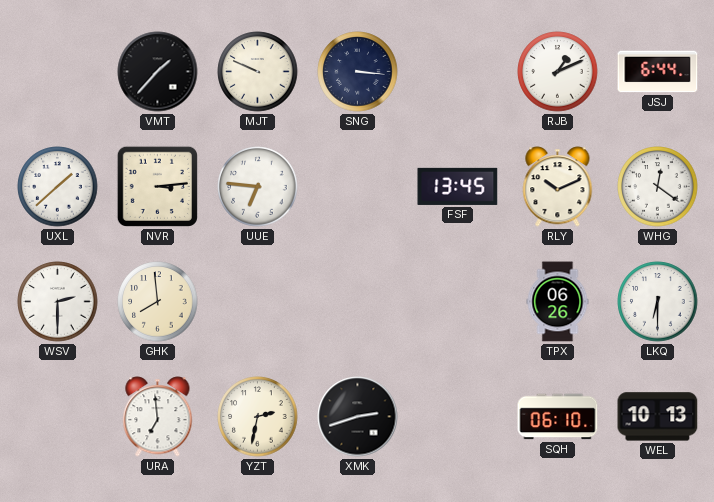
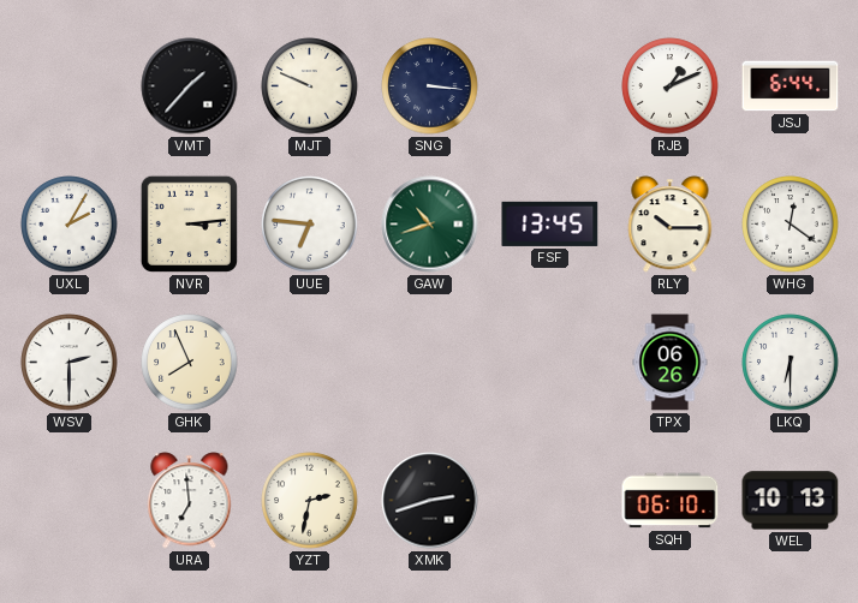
UXL: 1:38 -> 2:05
GAW: none -> 10:42
RLY: 10:11 -> 10:15
GHK: 7:59 -> 7:56
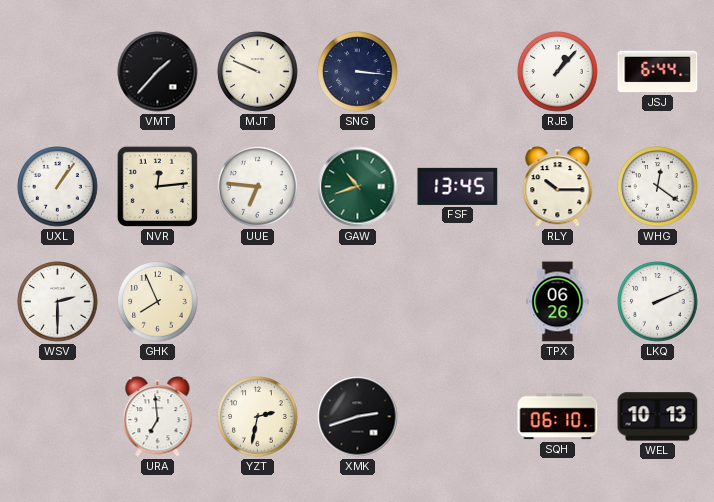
RJB: 1:11 -> 1:07
UXL: 2:05 -> 1:06
NVR: 3:14 -> 12:14
LKQ: 6:30 -> 2:11
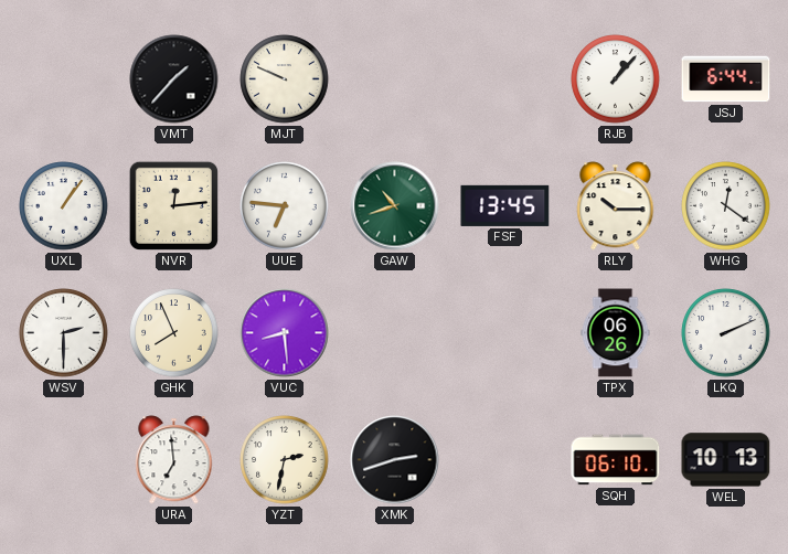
SNG: 3:16 -> none
VUC: none -> 8:29
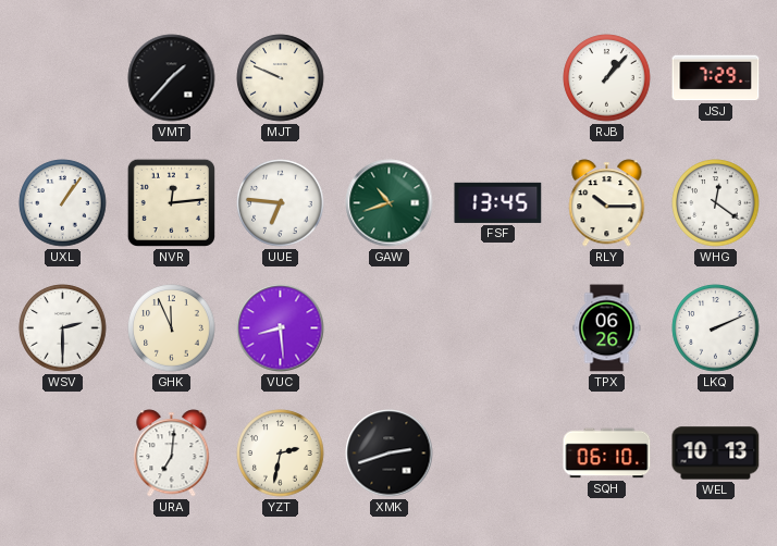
JSJ: 6:44 -> 7:29
GHK: 7:56 -> 11:56
URA: 6:59 -> 7:01
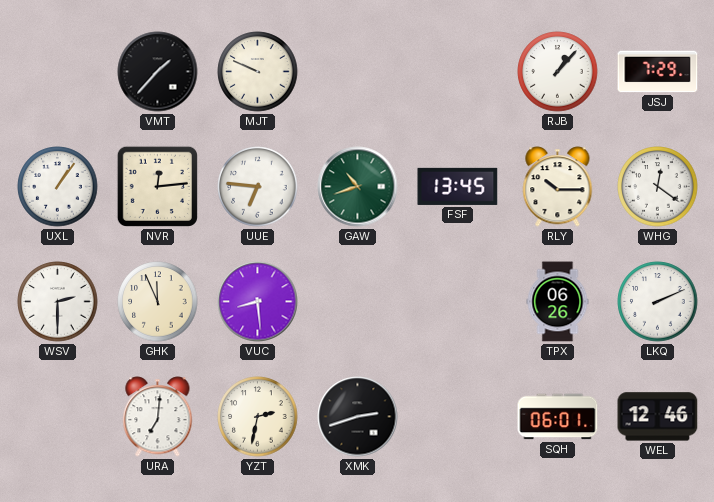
SQH: 06:10 -> 06:01
WEL: 10:13 -> 12:46
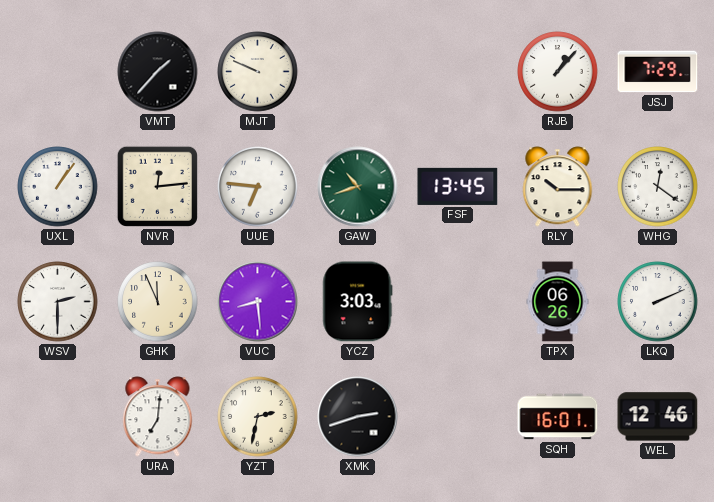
YCZ: none -> 3:03
SQH: 06:01 -> 16:01
